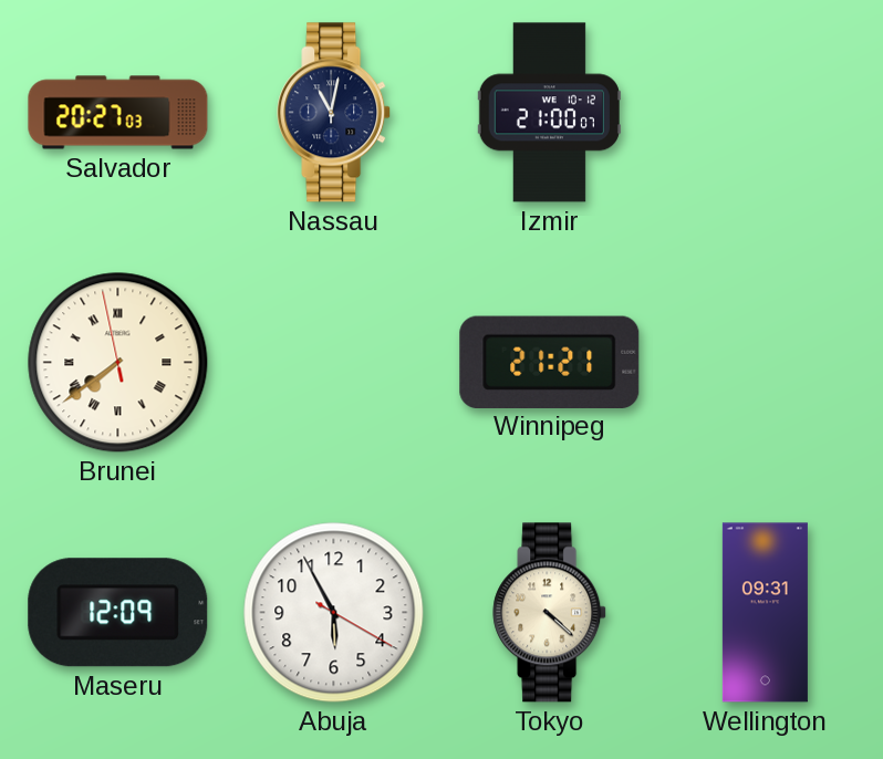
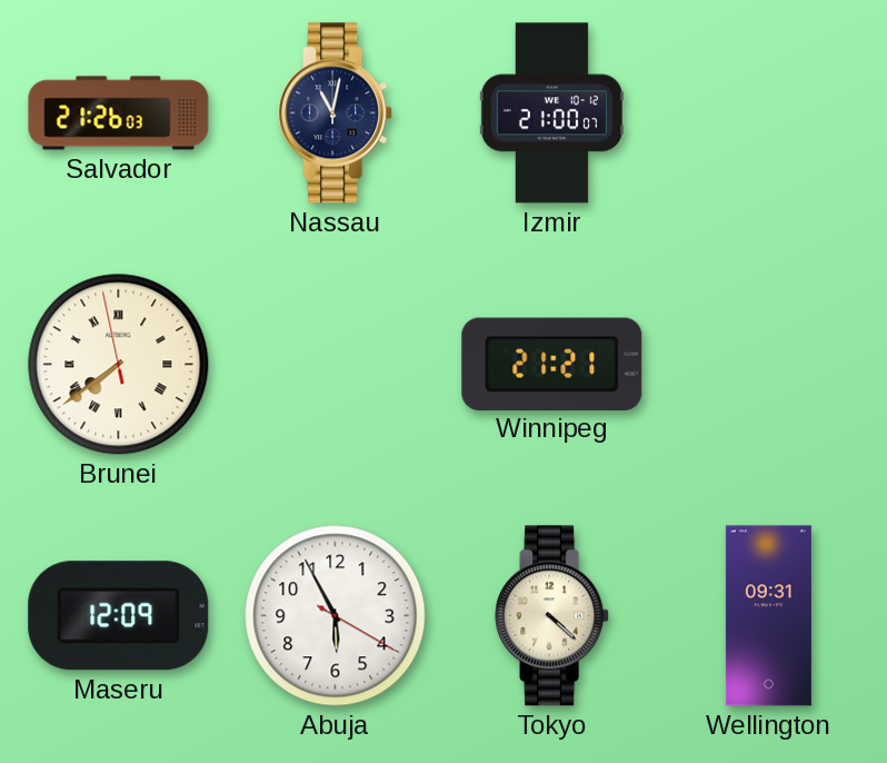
Salvador: 20:27 -> 21:26
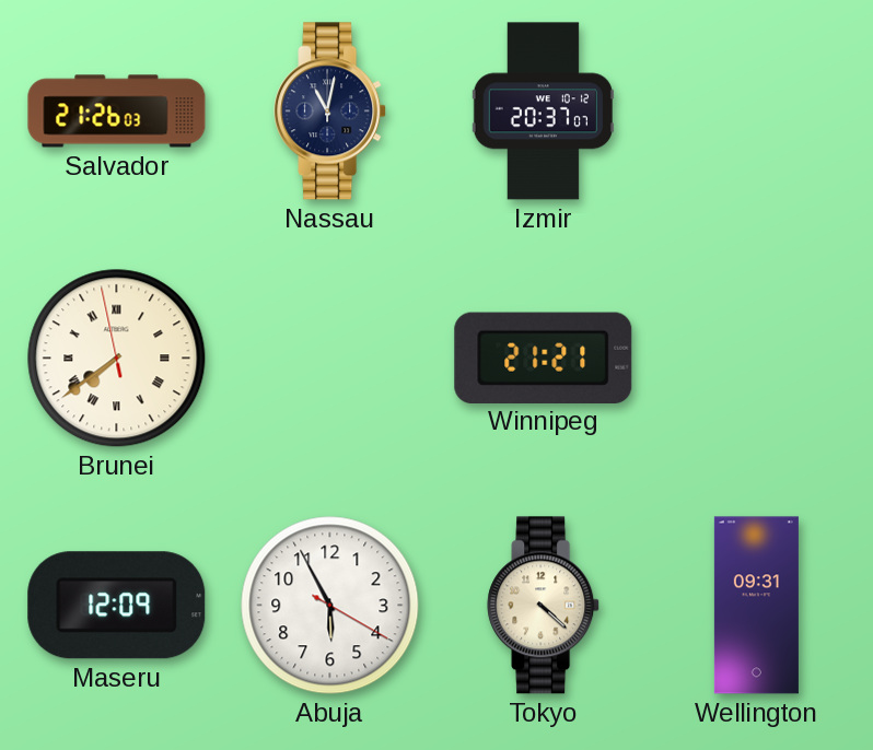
Izmir: 21:00 -> 20:37
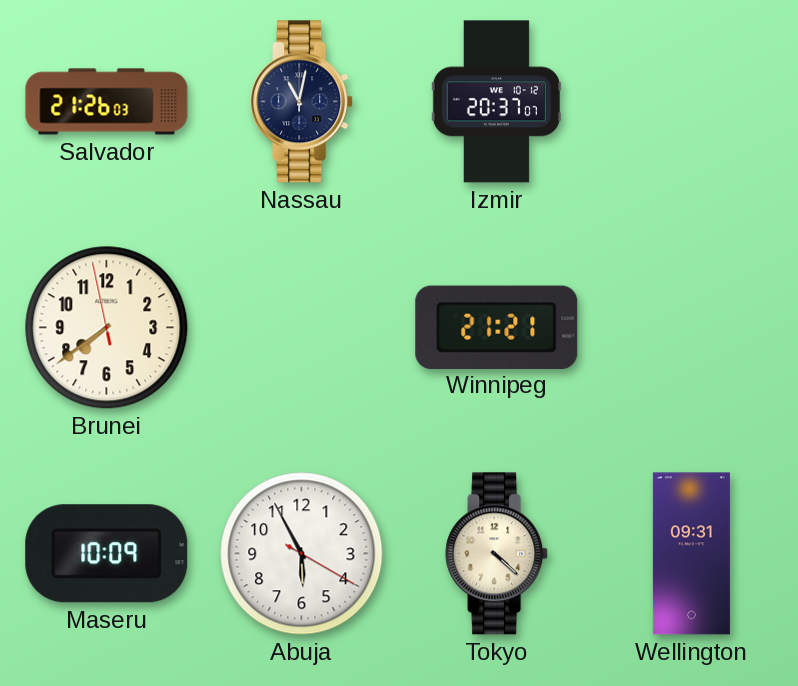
Brunei numerals: Roman -> Arabic
Maseru: 12:09 -> 10:09
